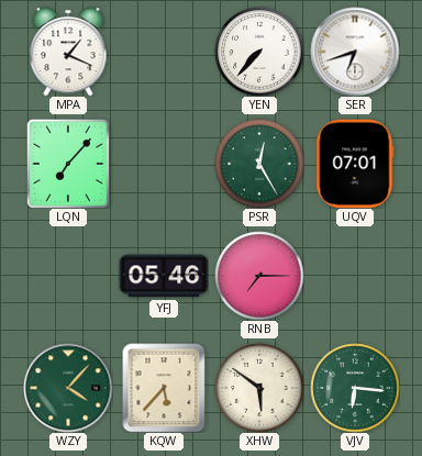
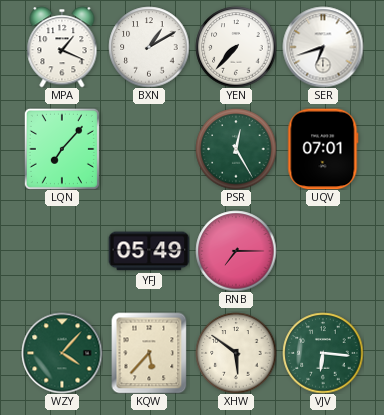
BXN: none -> 1:10
YFJ: 05:46 -> 05:49
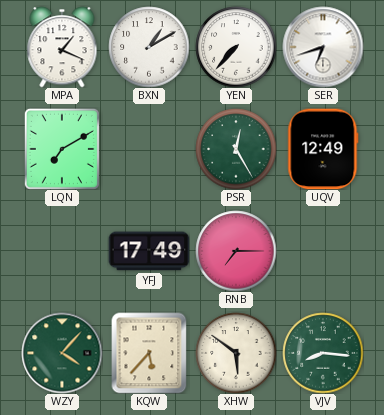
LQN: 7:07 -> 7:10
UQV: 07:01 -> 12:49
YFJ: 05:49 -> 17:49
VJV: 6:16 -> 8:16
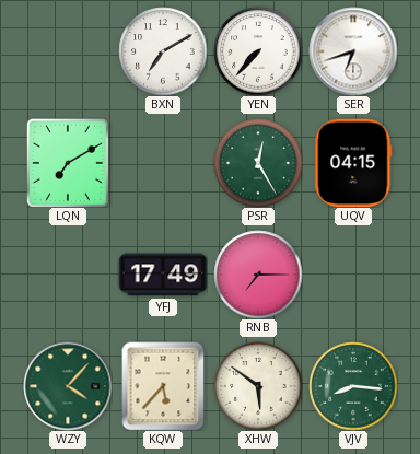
MPA: 1:19 -> none
BXN: 1:10 -> 7:10
UQV: 12:49 -> 04:15
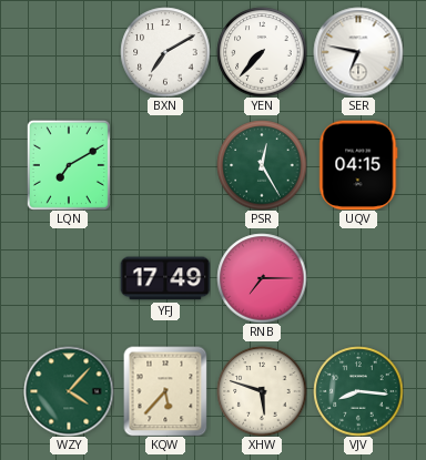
SER: 6:42 -> 6:47
XHW: 5:51 -> 5:48
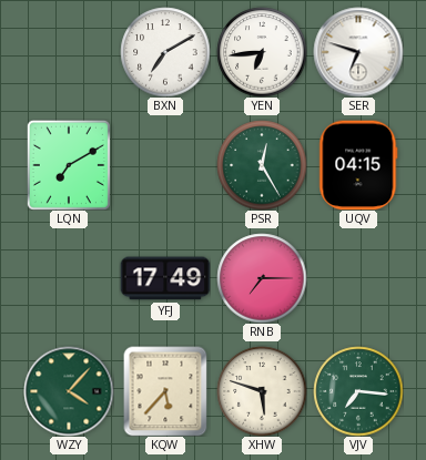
YEN: 7:37 -> 6:44
SER: 6:47 -> 6:48
VJV: 8:16 -> 7:16
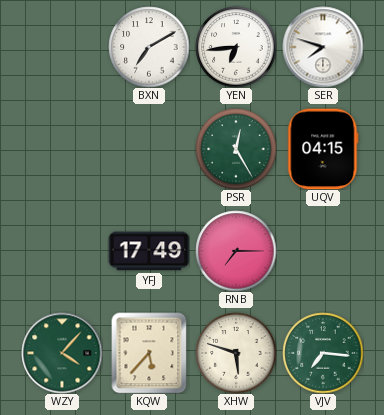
SER: 6:48 -> 7:48
LQN: 7:10 -> none
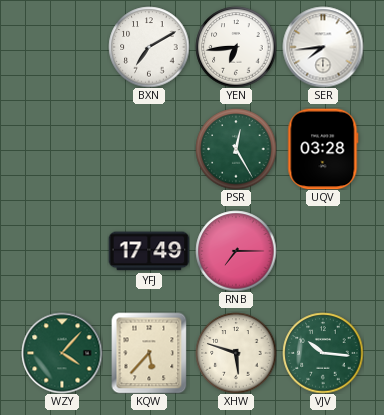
SER: 7:48 -> 7:44
UQV: 04:15 -> 03:28
VJV: 7:16 -> 10:16
